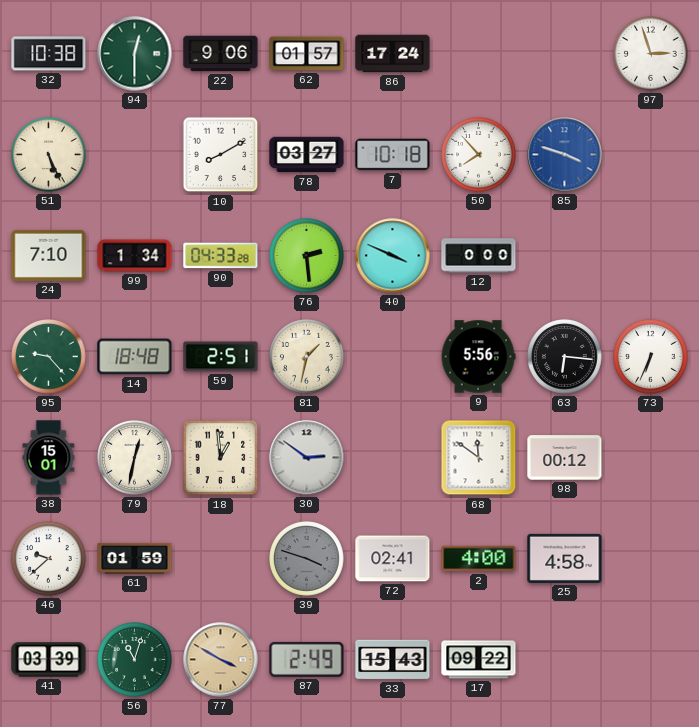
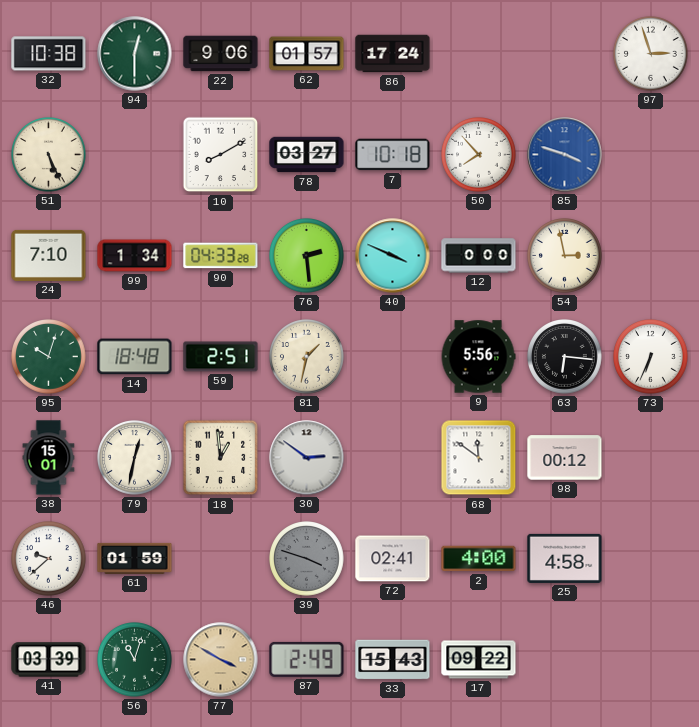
54: none -> 2:58
95: 9:23 -> 10:03
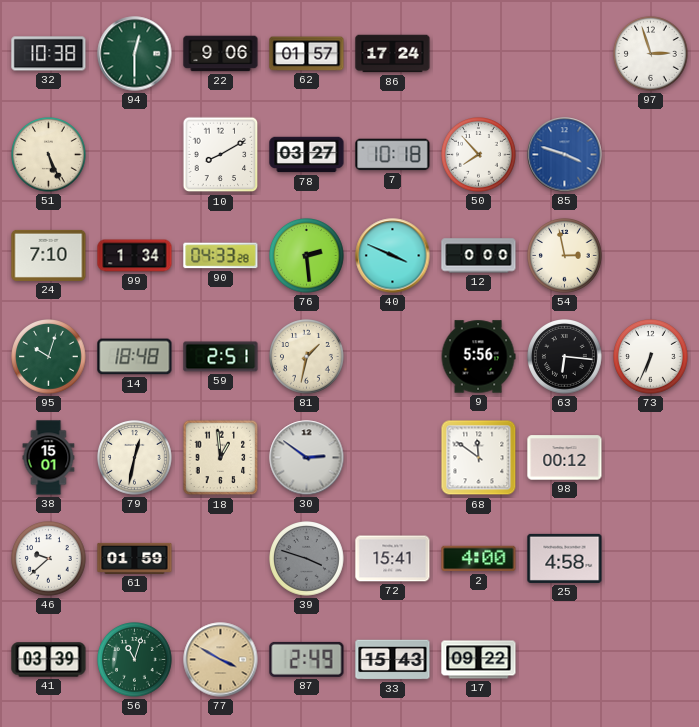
72: 02:41 -> 15:41
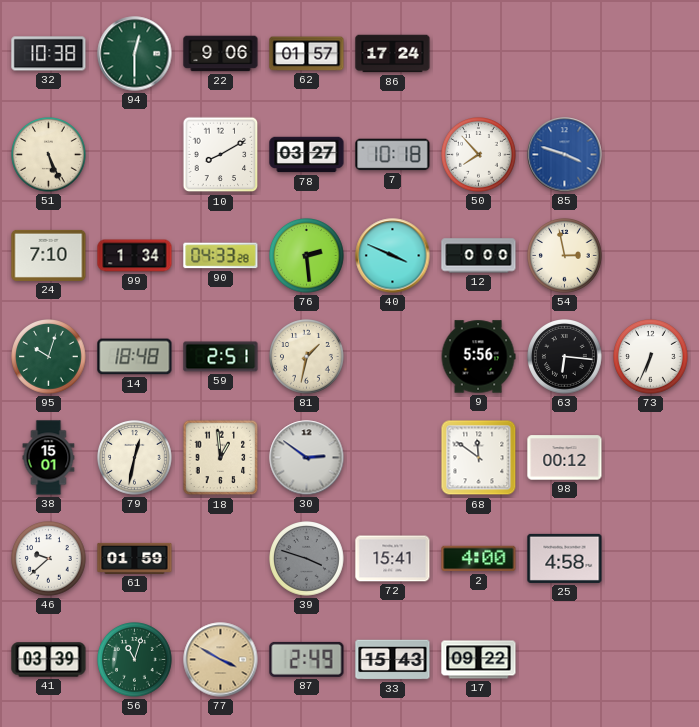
97: 2:57 -> none
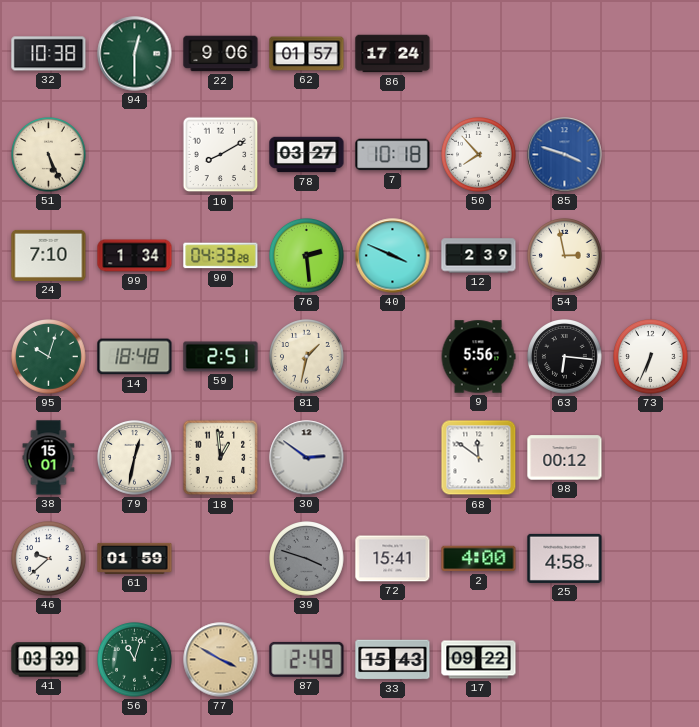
12: 0:00 -> 2:39
